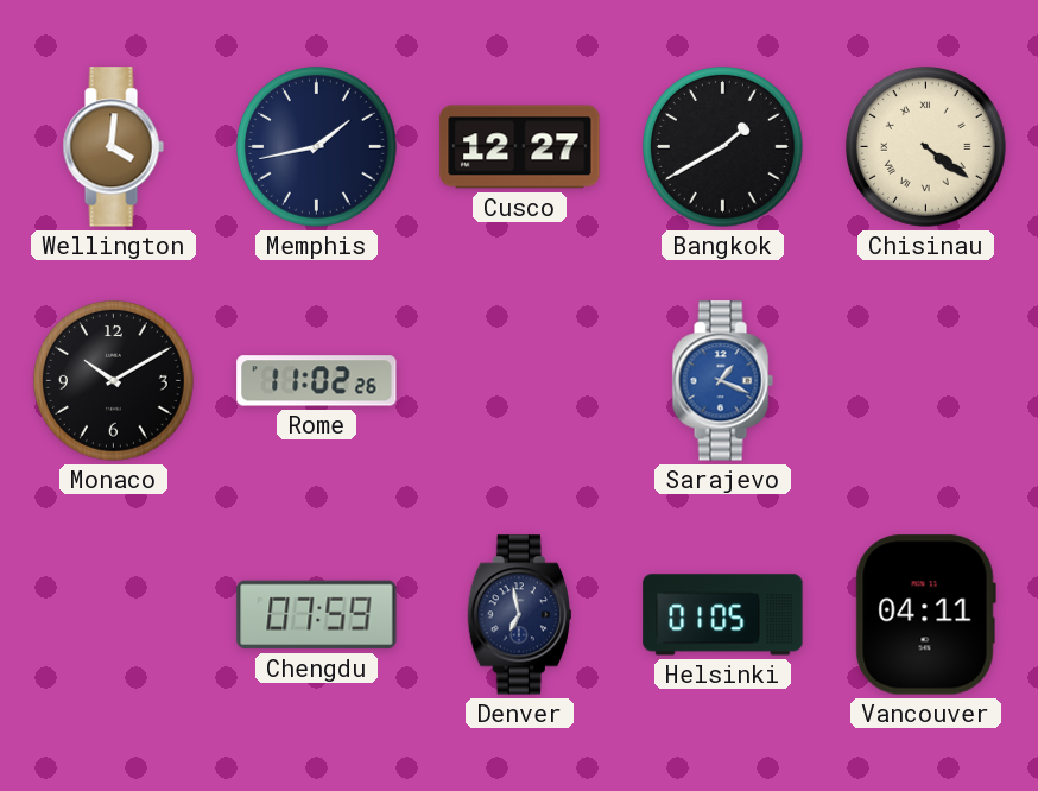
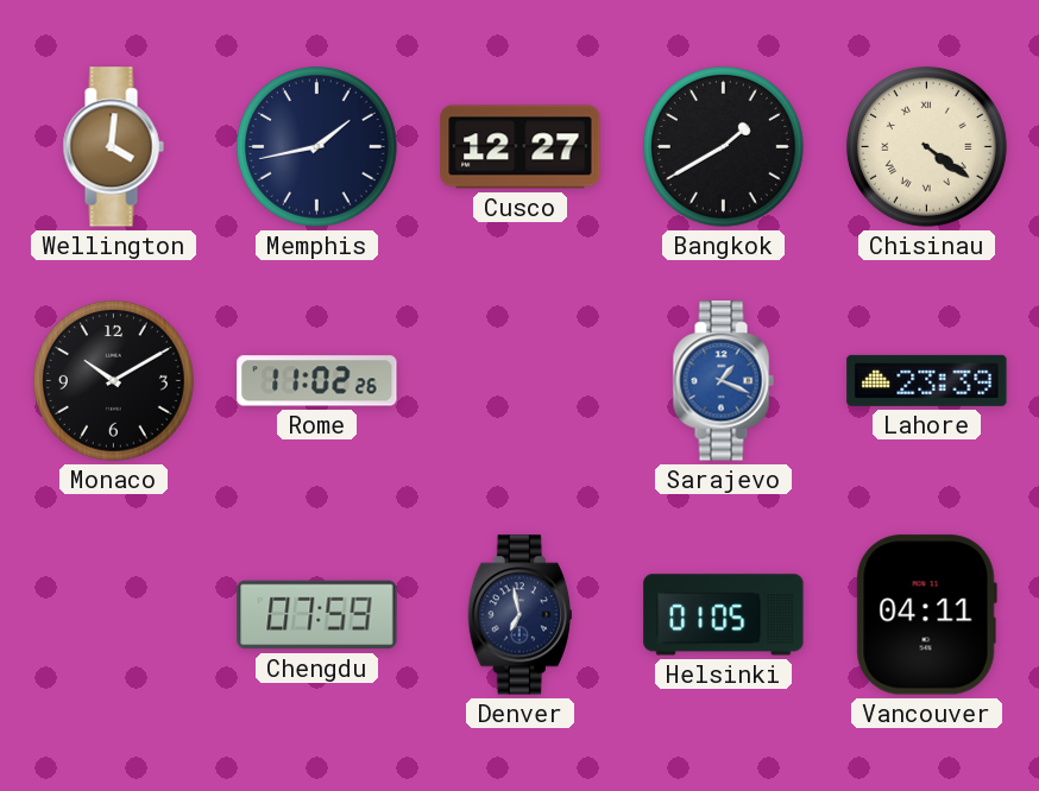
Lahore: none -> 23:39
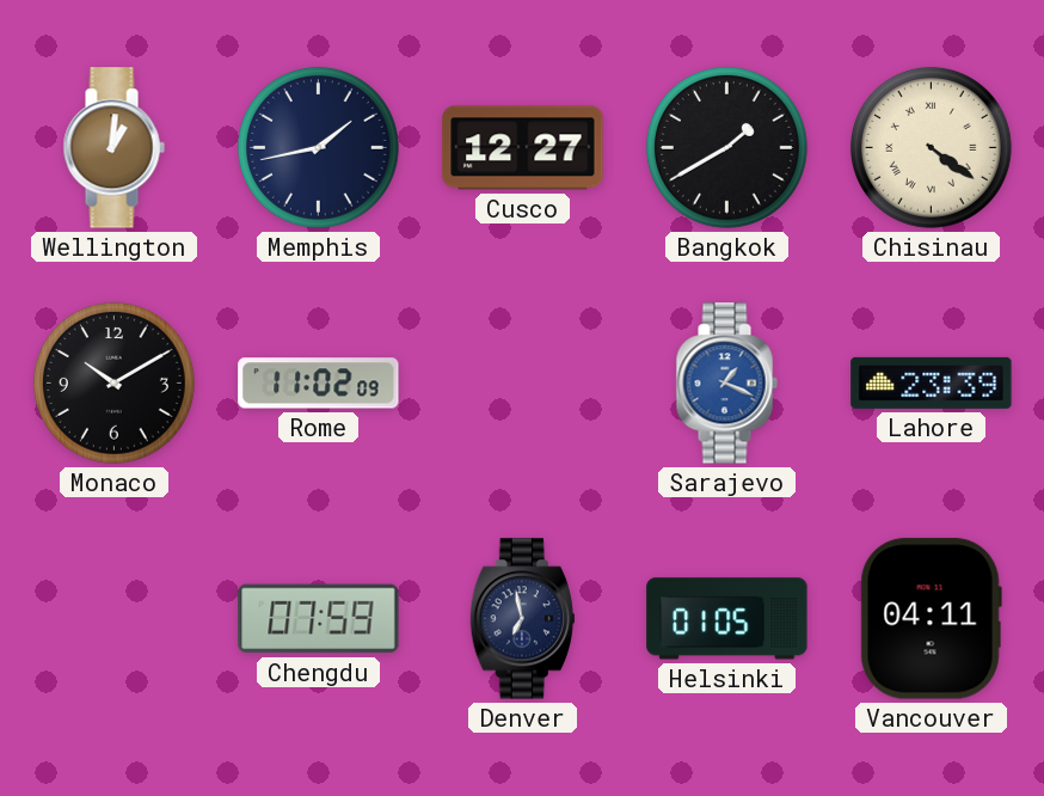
Wellington: 4:01 -> 1:01
Rome: 11:02:26 -> 11:02:09
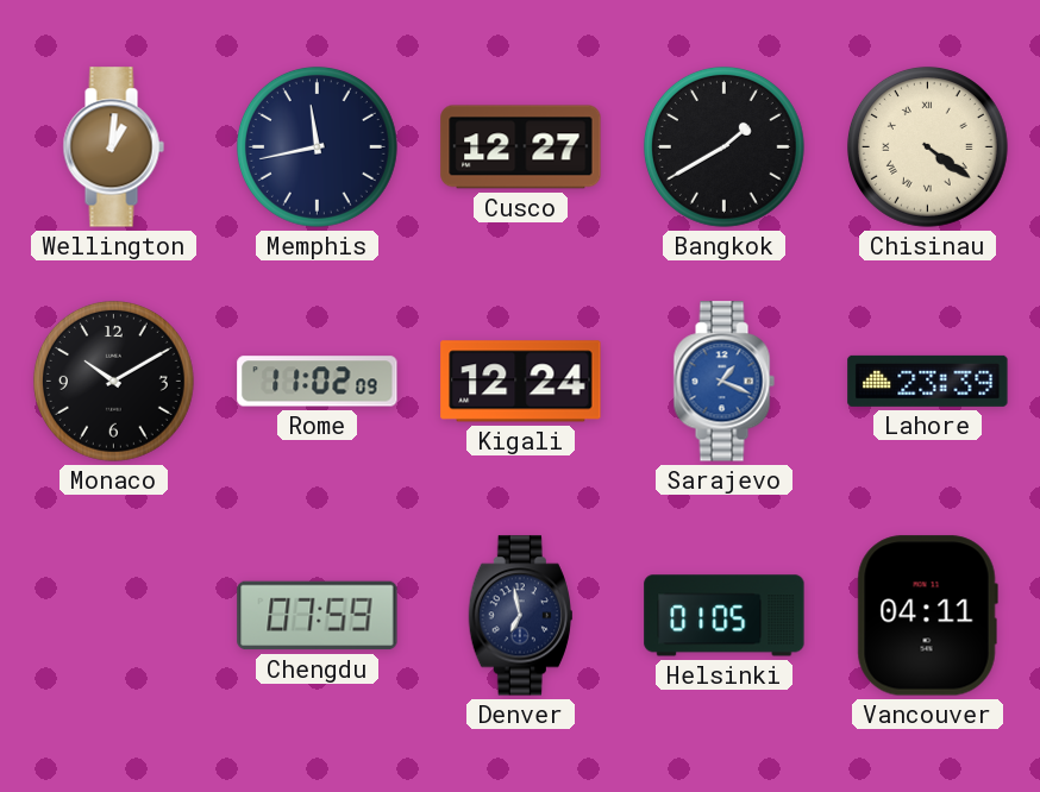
Memphis: 1:43 -> 11:43
Kigali: none -> 12:24
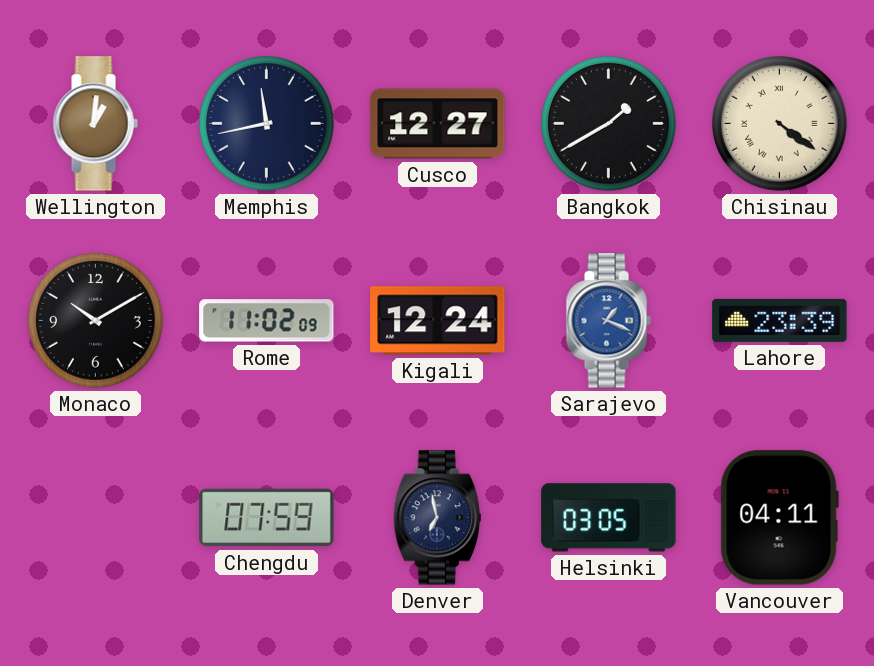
Helsinki: 01:05 -> 03:05
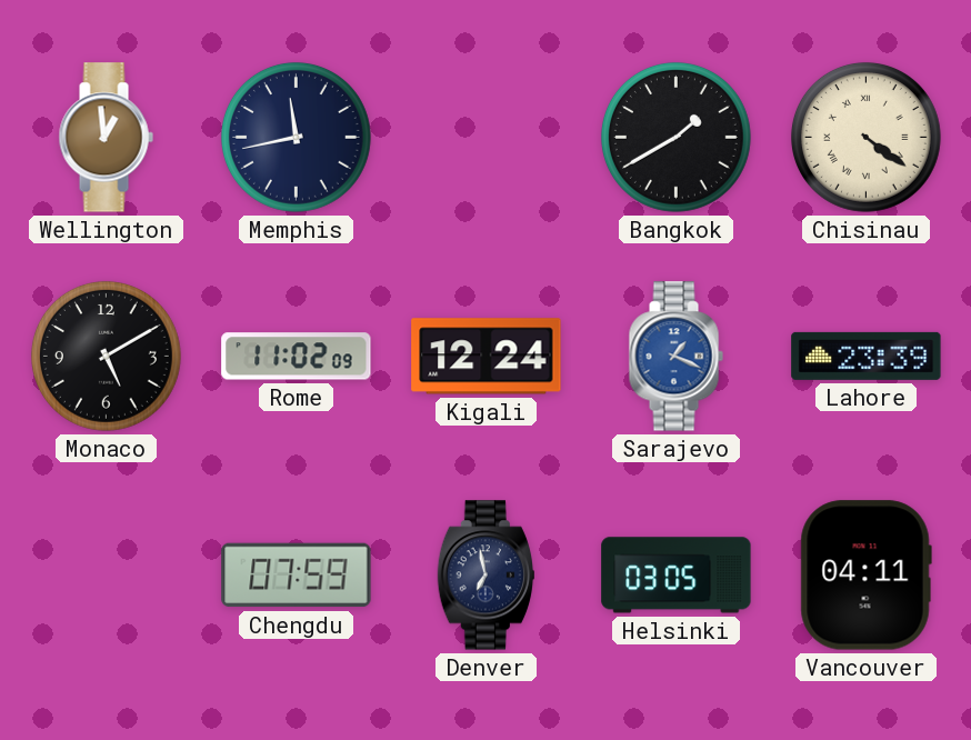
Wellington: 1:01 -> 12:59
Cusco: 12:27 -> none
Monaco: 10:10 -> 5:10
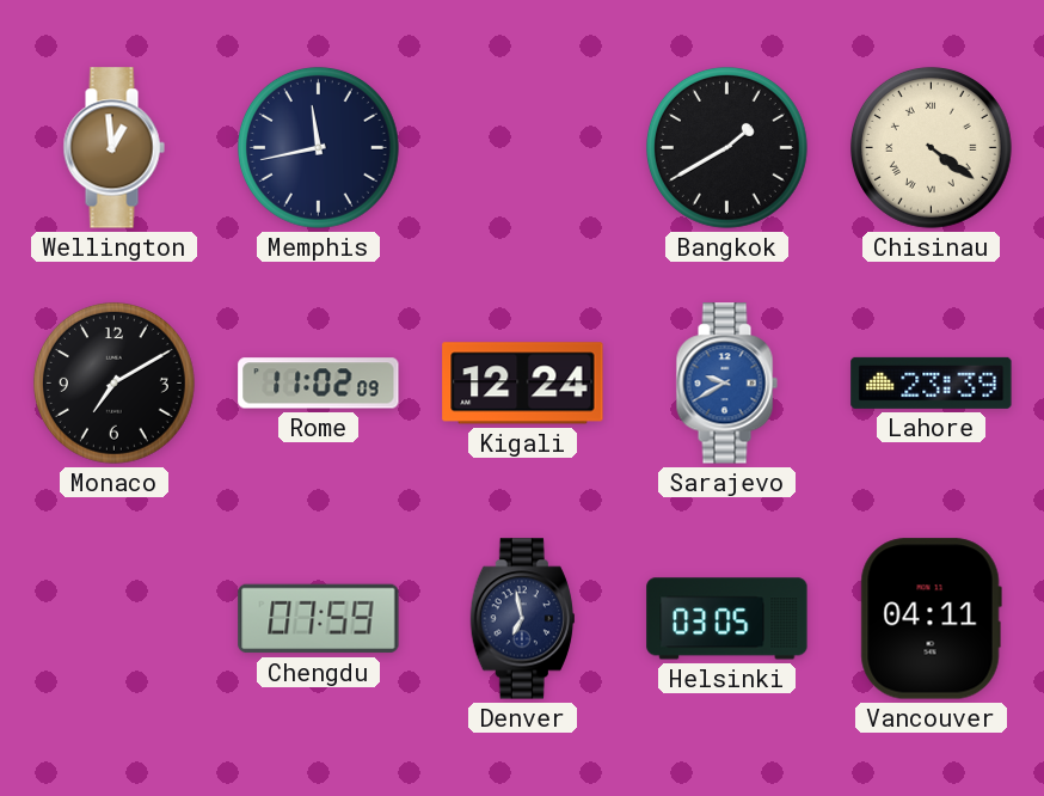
Monaco: 5:10 -> 7:10
Sarajevo: 1:19 -> 9:40
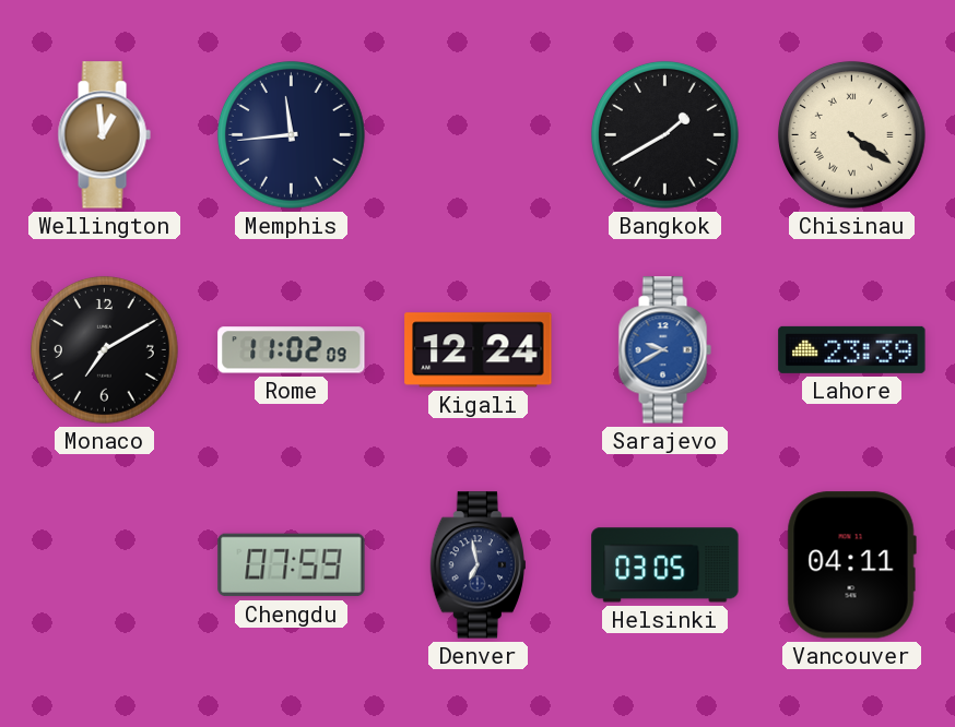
Memphis: 11:43 -> 11:44
